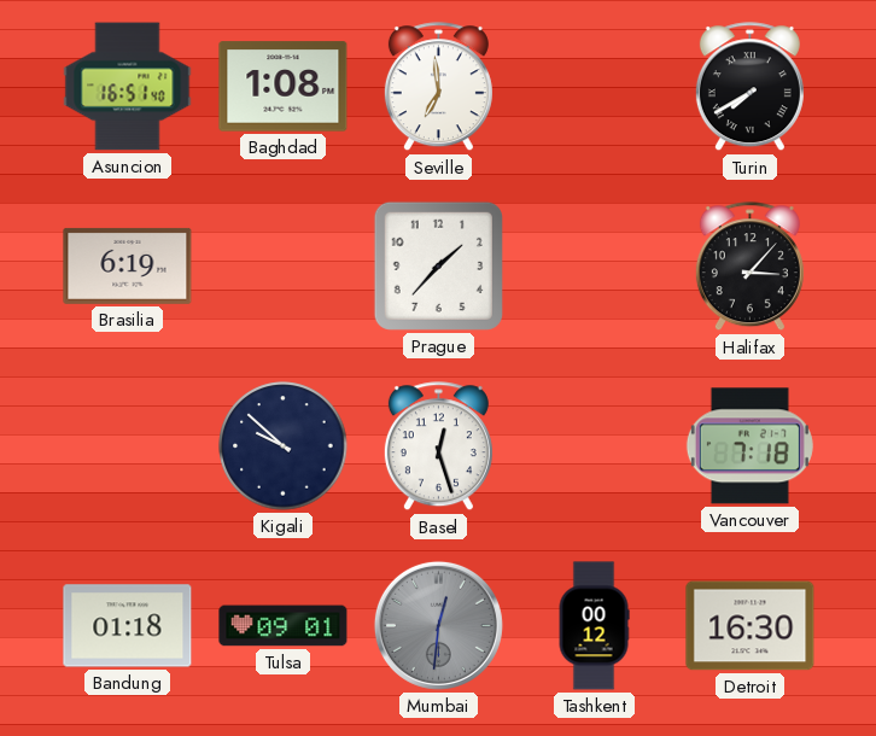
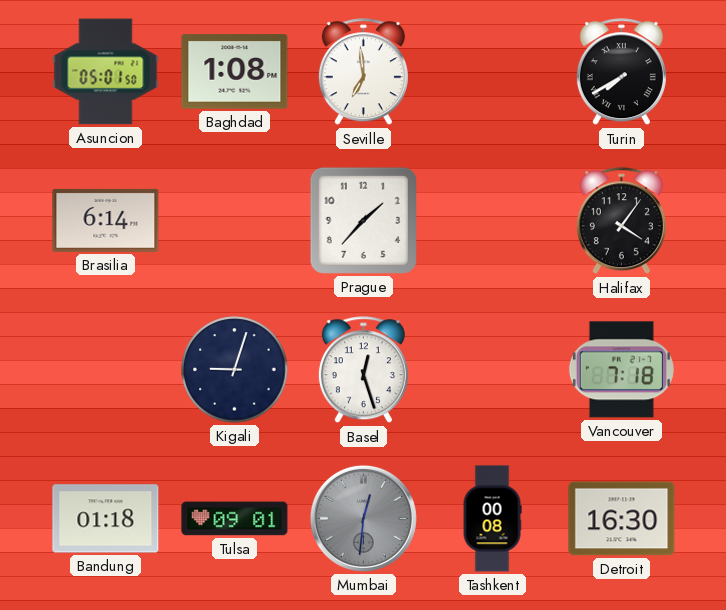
Asuncion: 16:51 -> 05:01
Brasilia: 6:19 -> 6:14
Halifax: 3:07 -> 4:06
Kigali: 9:52 -> 9:03
Tashkent: 00:12 -> 00:08
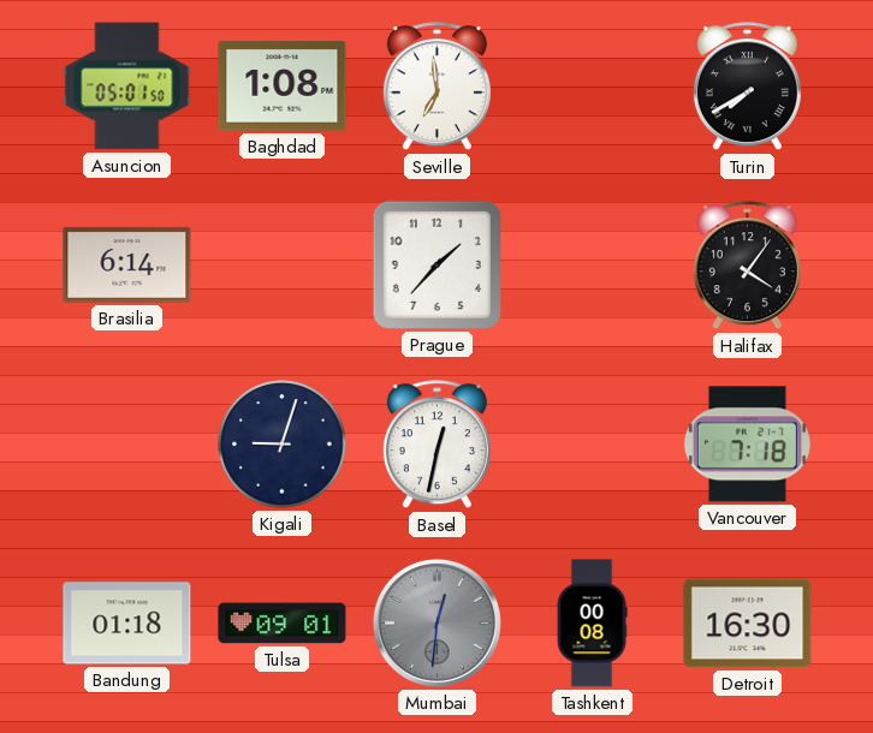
Basel: 12:27 -> 12:32
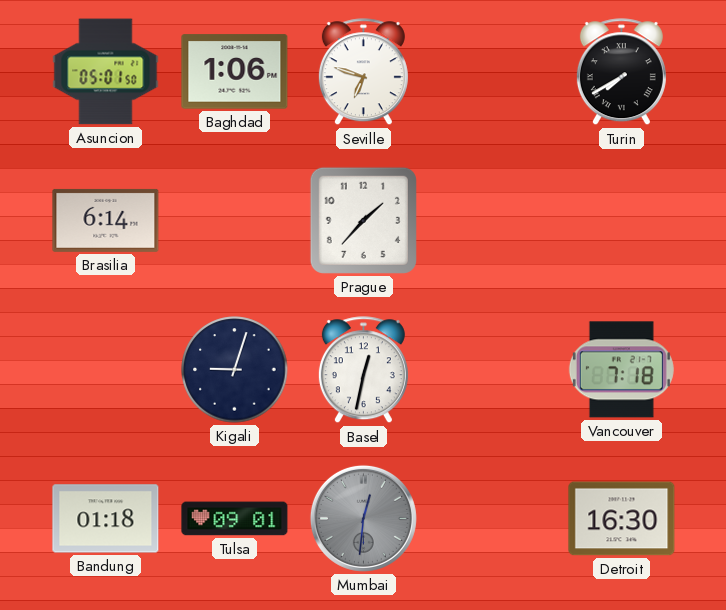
Baghdad: 1:08 -> 1:06
Seville: 6:59 -> 6:48
Halifax: 4:06 -> none
Tashkent: 00:08 -> none
